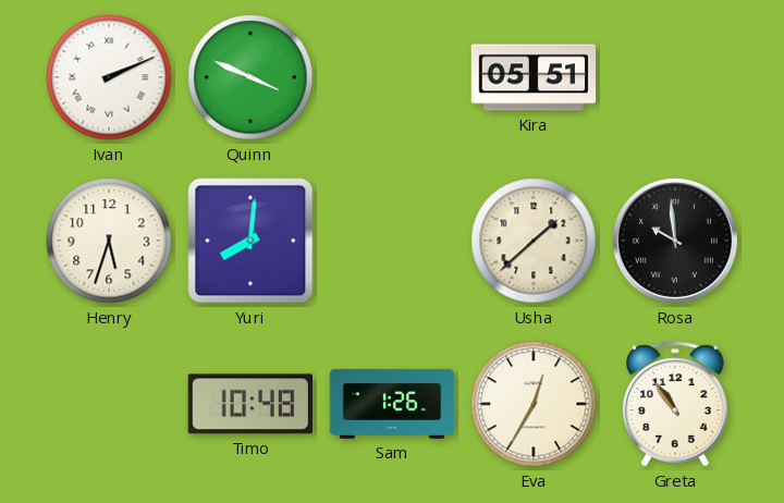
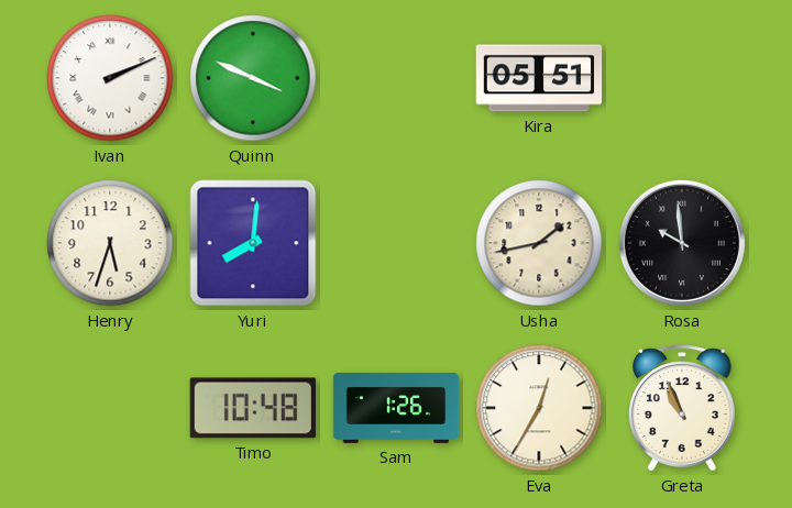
Usha: 1:38 -> 1:43
Greta: 10:54 -> 10:56
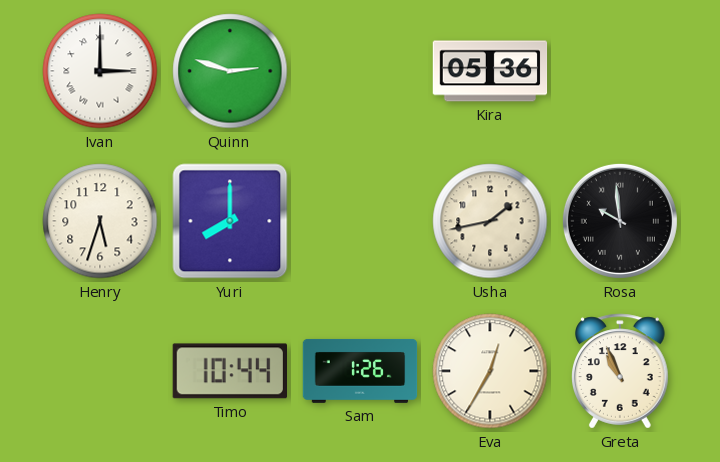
Ivan: 2:11 -> 3:00
Quinn: 3:49 -> 2:48
Kira: 05:51 -> 05:36
Yuri: 8:01 -> 8:00
Timo: 10:48 -> 10:44
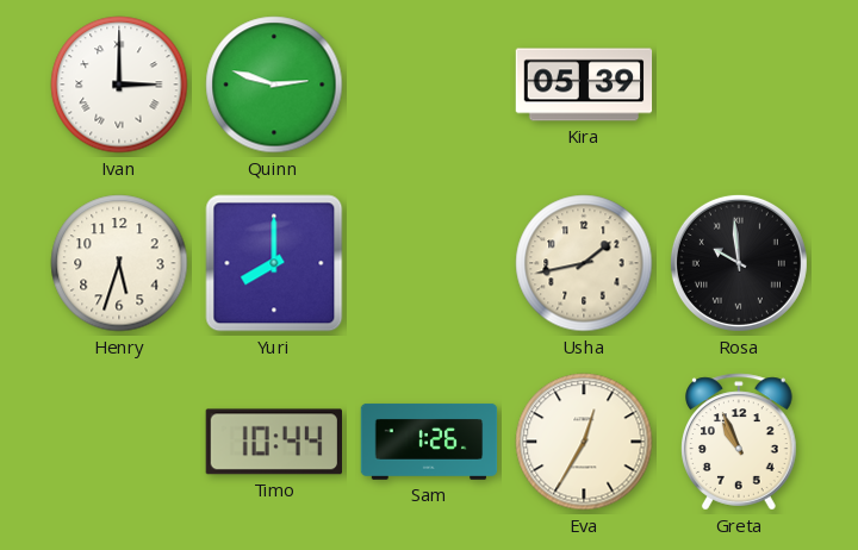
Kira: 05:36 -> 05:39
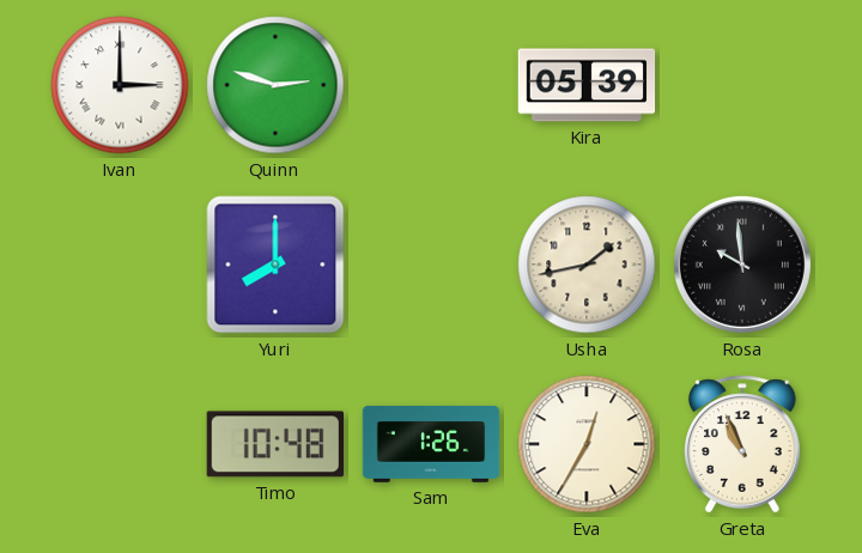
Henry: 5:33 -> none
Timo: 10:44 -> 10:48
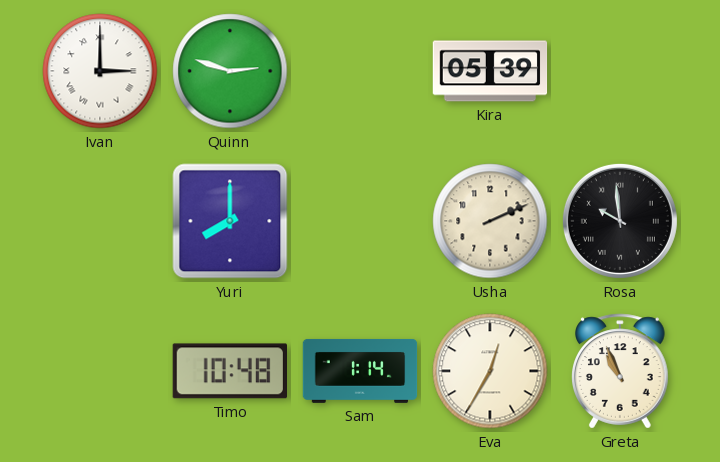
Usha: 1:43 -> 2:11
Sam: 1:26 -> 1:14
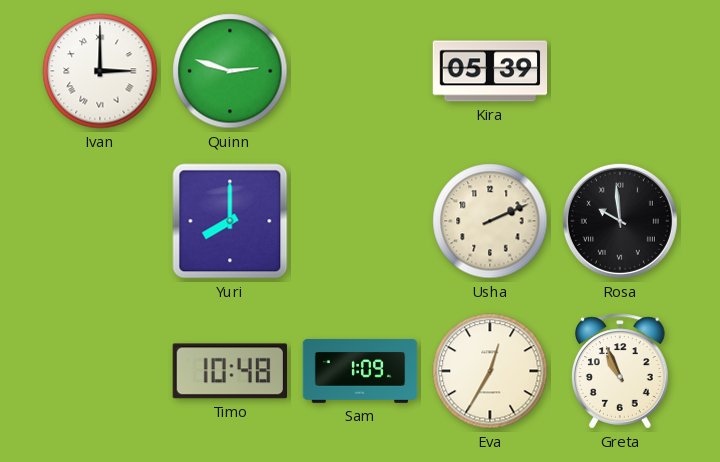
Sam: 1:14 -> 1:09
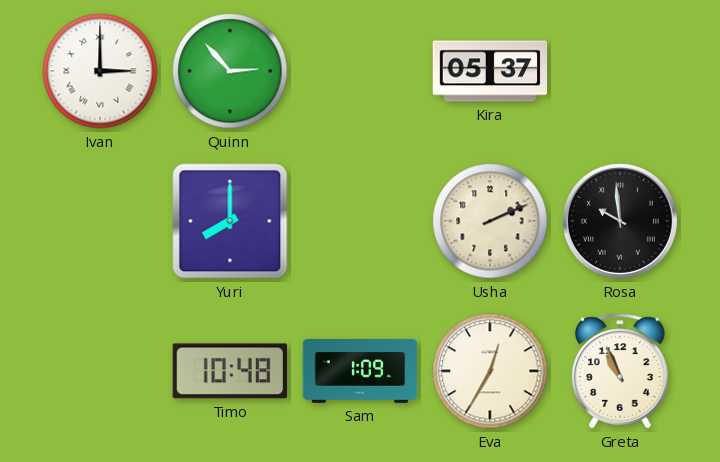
Quinn: 2:48 -> 2:53
Kira: 05:39 -> 05:37
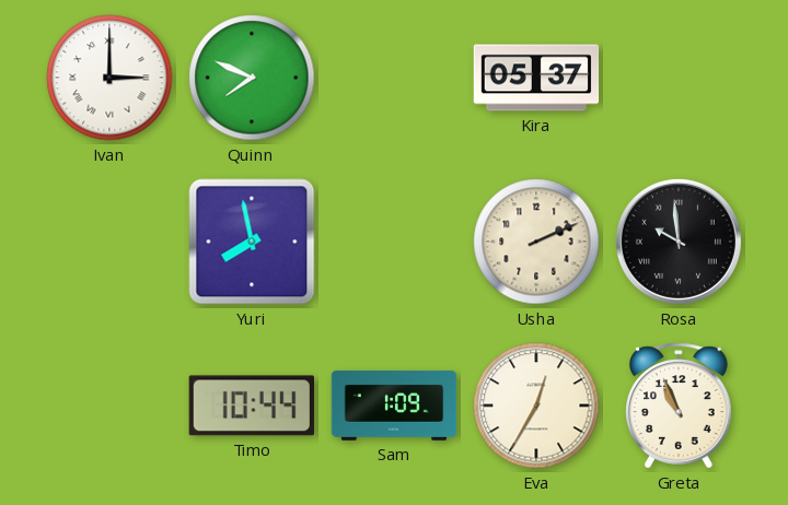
Quinn: 2:53 -> 7:49
Yuri: 8:00 -> 7:58
Timo: 10:48 -> 10:44
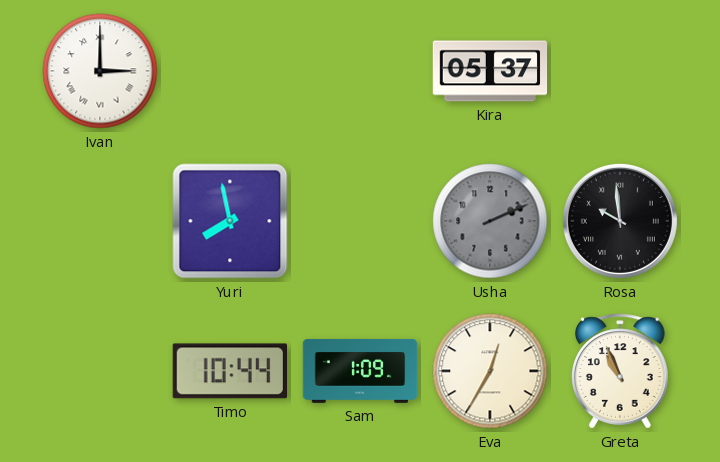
Quinn: 7:49 -> none
Usha dial: cream -> grey
